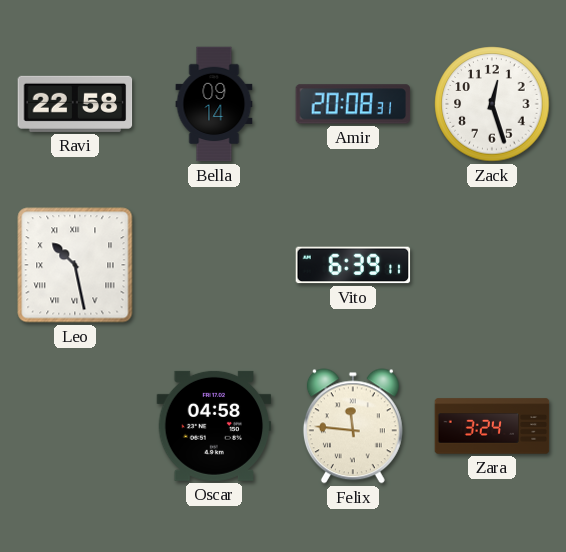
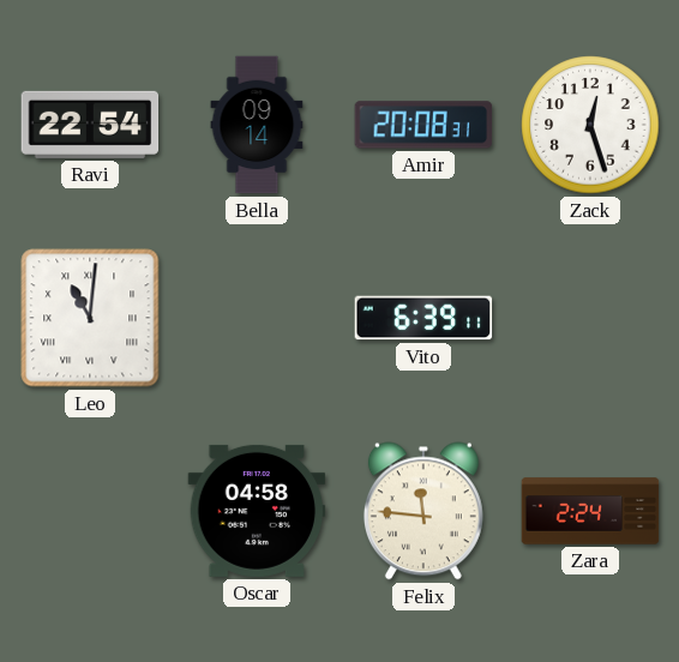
Ravi: 22:58 -> 22:54
Leo: 10:28 -> 11:01
Zara: 3:24 -> 2:24
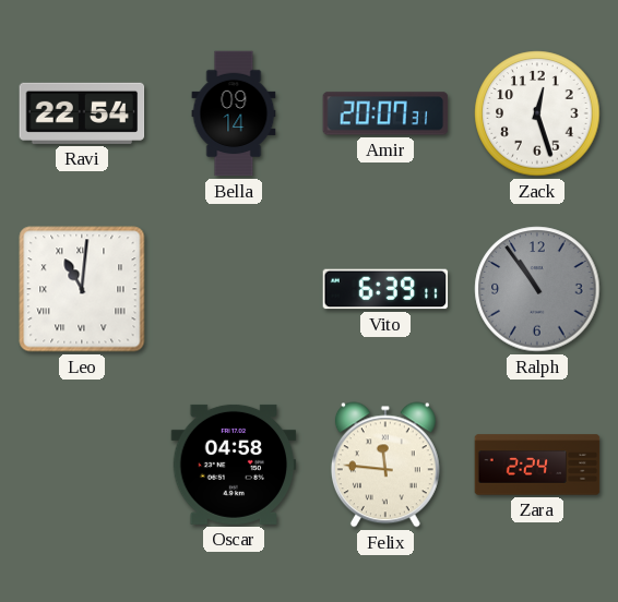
Amir: 20:08 -> 20:07
Ralph: none -> 10:54
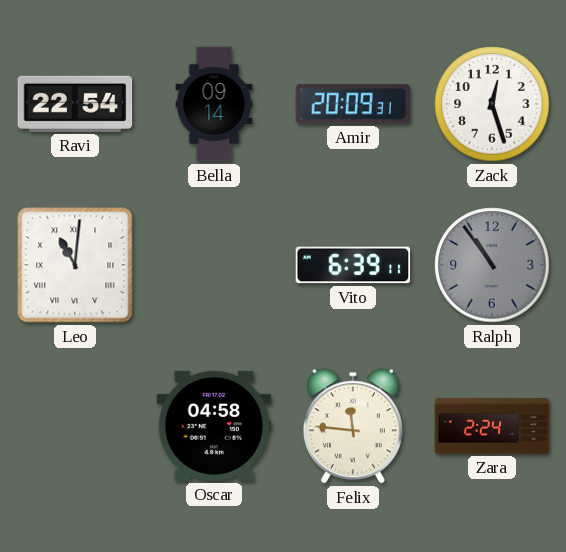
Amir: 20:07 -> 20:09
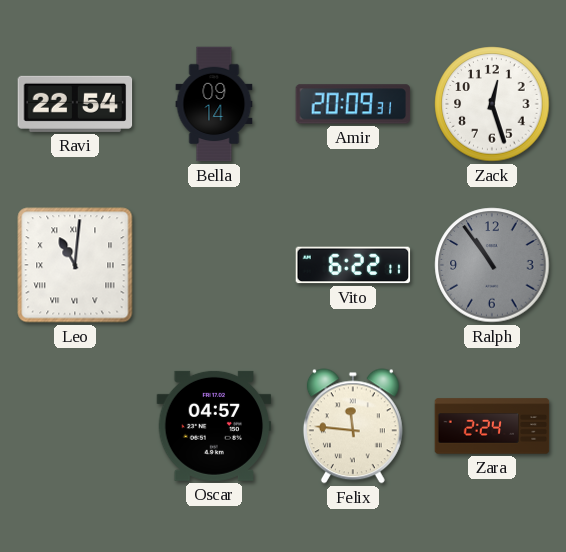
Vito: 6:39 -> 6:22
Oscar: 04:58 -> 04:57
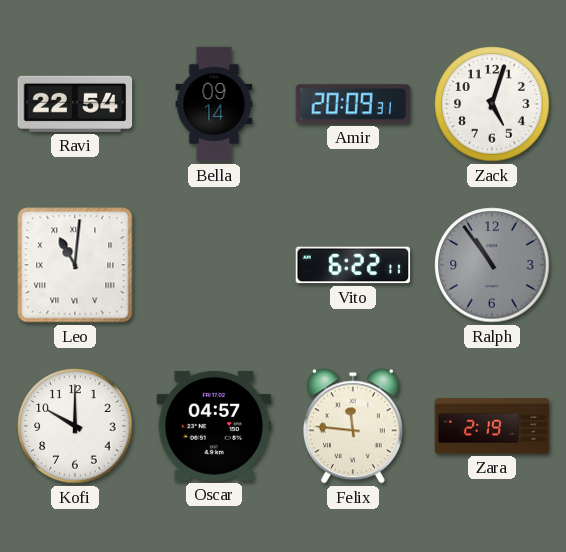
Zack: 12:27 -> 5:03
Kofi: none -> 10:00
Zara: 2:24 -> 2:19
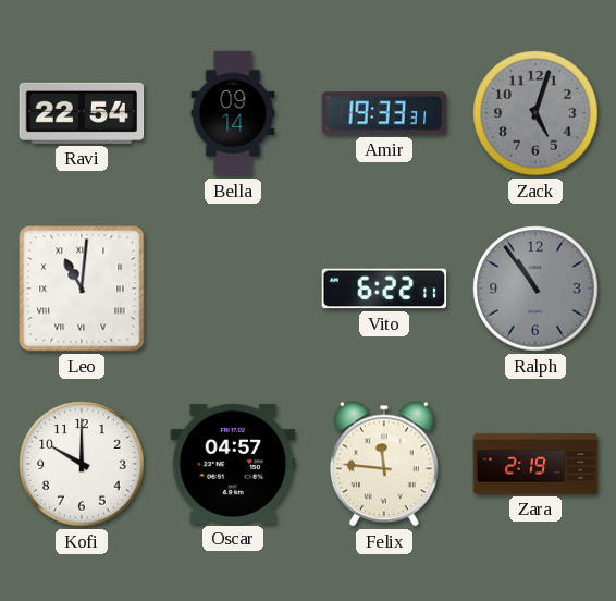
Amir: 20:09 -> 19:33
Zack dial: white -> grey
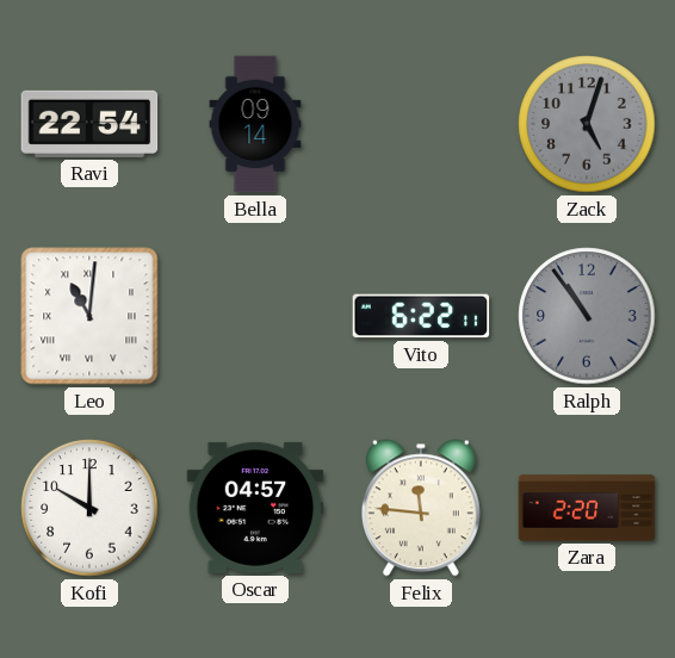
Amir: 19:33 -> none
Zara: 2:19 -> 2:20
